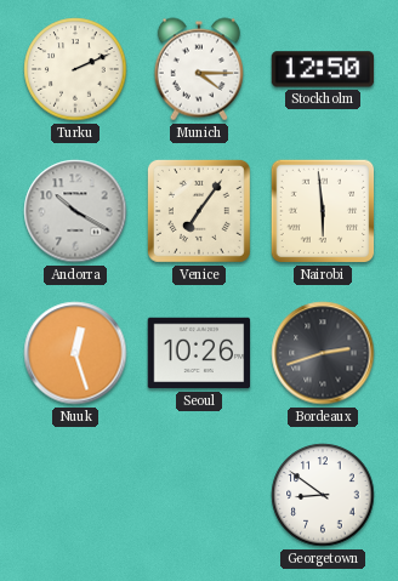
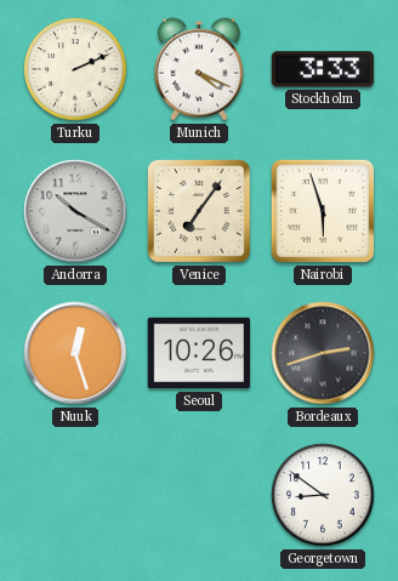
Munich: 4:15 -> 4:19
Stockholm: 12:50 -> 3:33
Nairobi: 5:59 -> 5:57
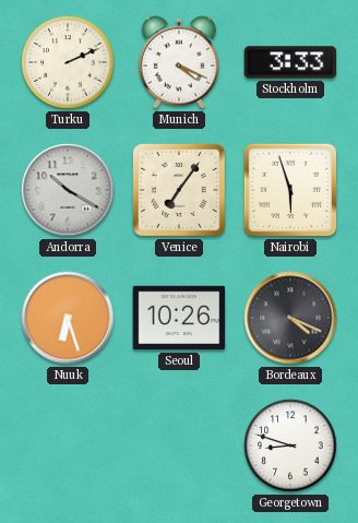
Nuuk: 12:27 -> 6:27
Bordeaux: 2:42 -> 4:19
Georgetown: 8:51 -> 8:48
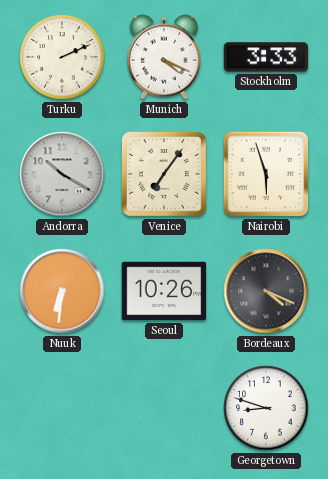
Nuuk: 6:27 -> 6:31
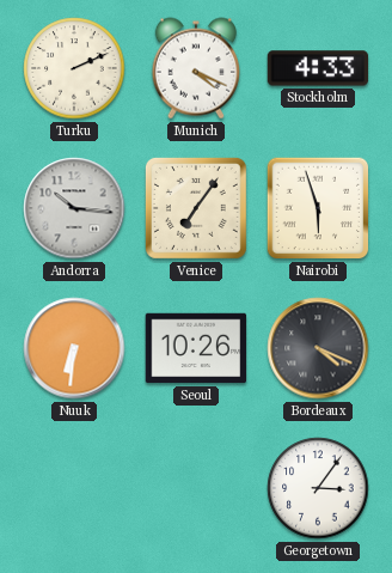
Stockholm: 3:33 -> 4:33
Andorra: 10:20 -> 10:16
Georgetown: 8:48 -> 3:06
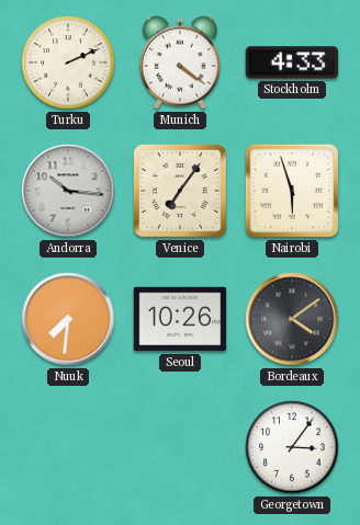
Munich: 4:19 -> 4:21
Nuuk: 6:31 -> 7:31
Bordeaux: 4:19 -> 4:09
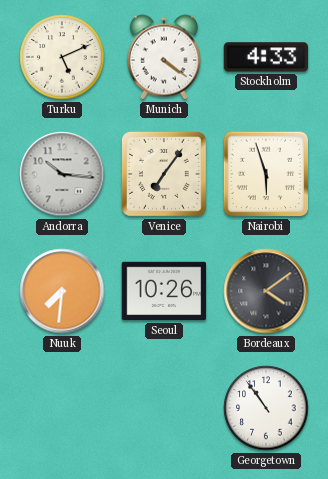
Turku: 2:11 -> 5:11
Georgetown: 3:06 -> 10:54
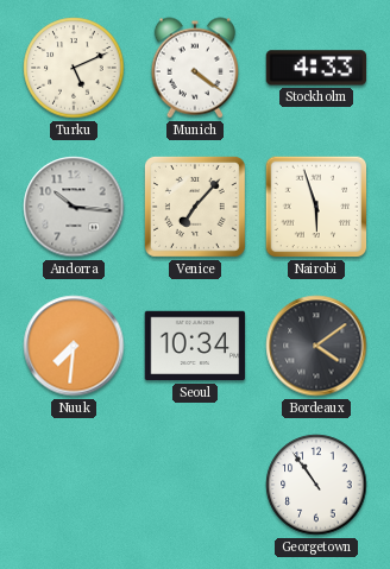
Venice: 7:06 -> 7:07
Seoul: 10:26 -> 10:34
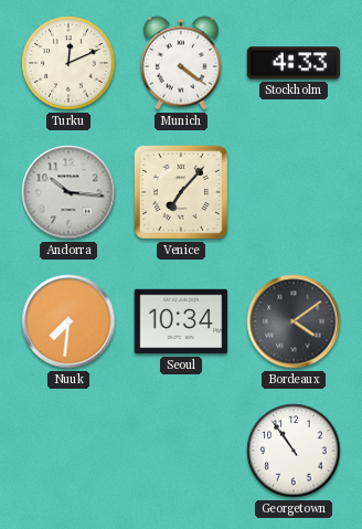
Turku: 5:11 -> 12:11
Nairobi: 5:57 -> none
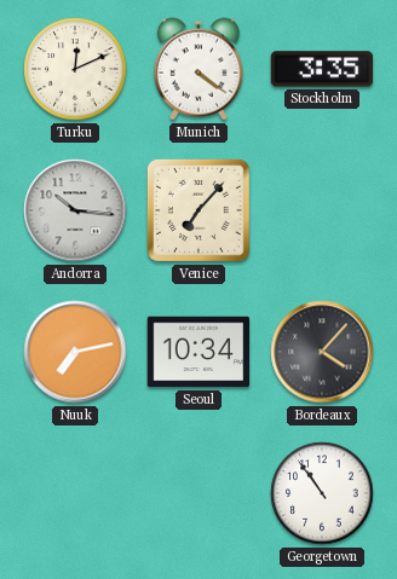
Stockholm: 4:33 -> 3:35
Nuuk: 7:31 -> 7:13
Bordeaux: 4:09 -> 4:07
